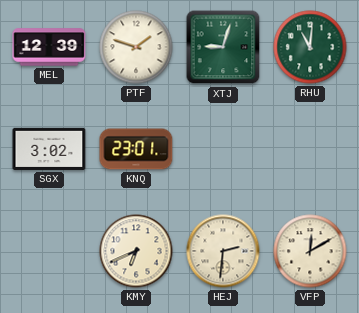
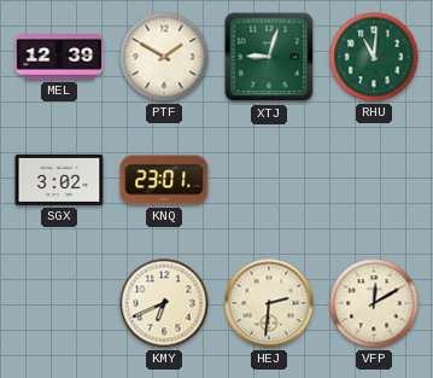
PTF: 1:48 -> 1:50
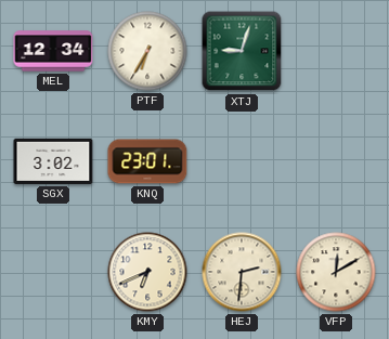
MEL: 12:39 -> 12:34
PTF: 1:50 -> 6:35
RHU: 11:01 -> none
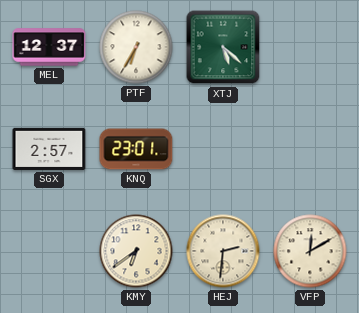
MEL: 12:34 -> 12:37
XTJ: 9:03 -> 5:22
SGX: 3:02 -> 2:57
KMY: 6:41 -> 6:39
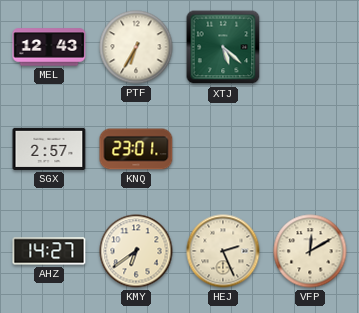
MEL: 12:37 -> 12:43
AHZ: none -> 14:27
HEJ: 2:31 -> 2:26
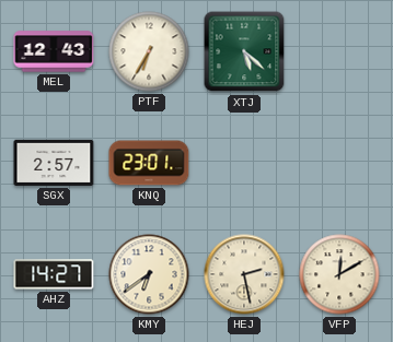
HEJ: 2:26 -> 2:28
